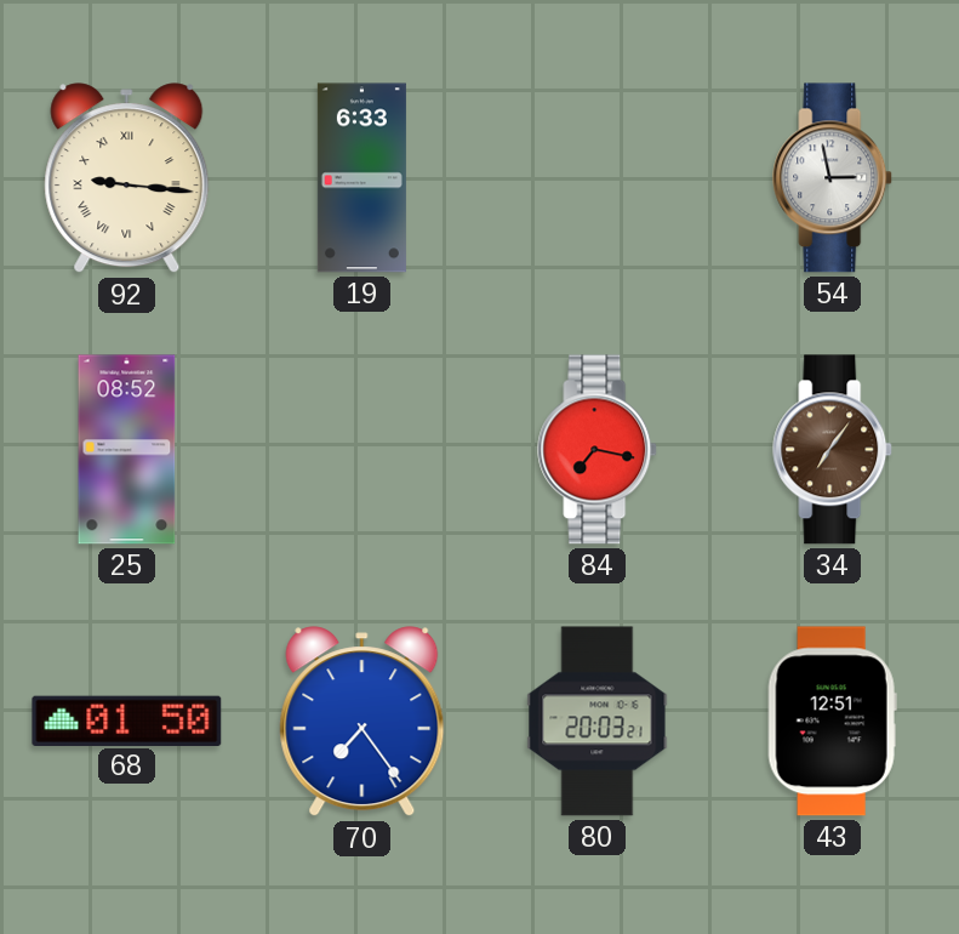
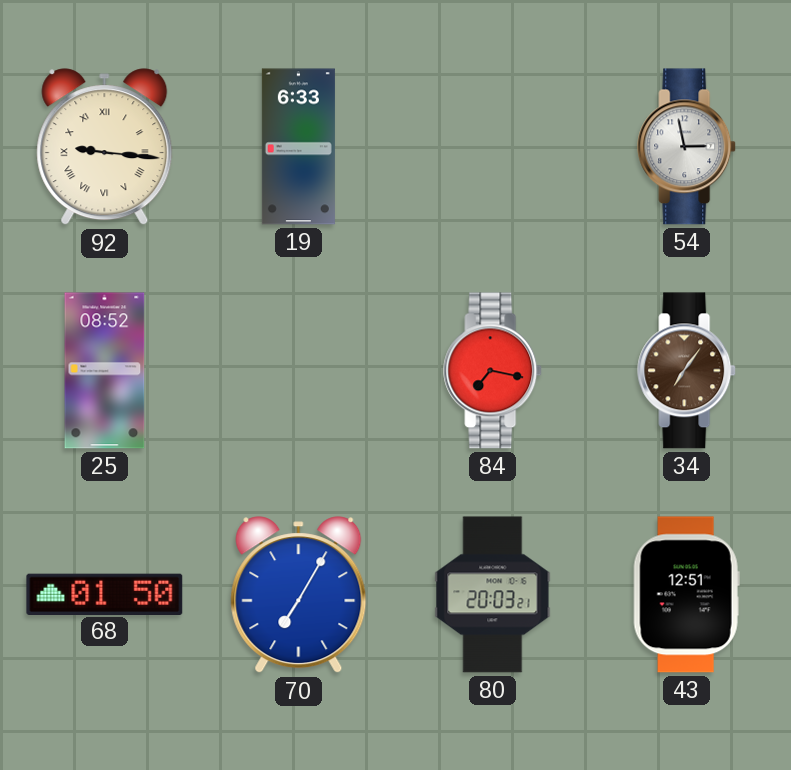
70: 7:24 -> 7:05
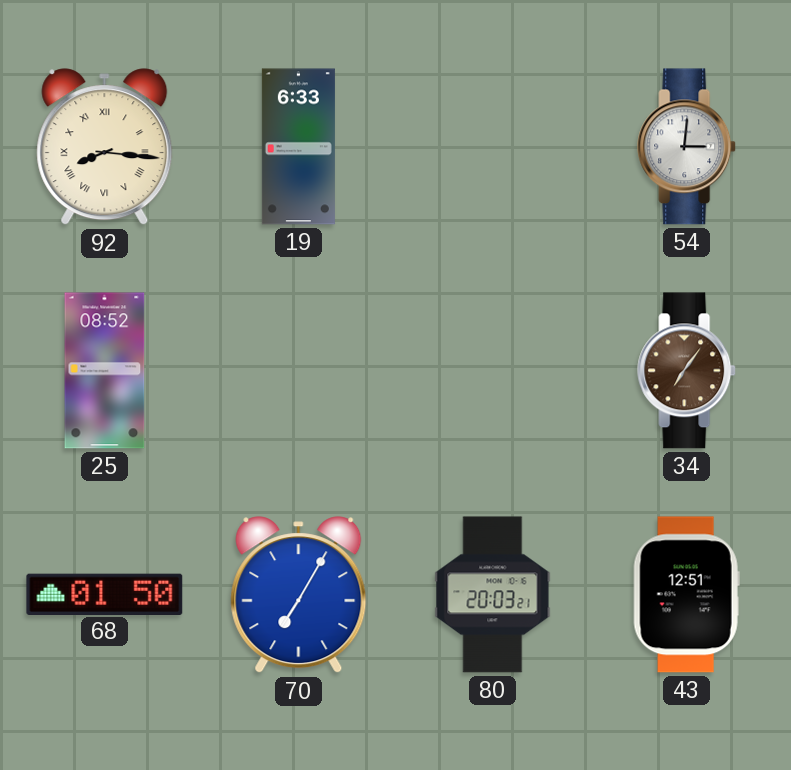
92: 9:16 -> 8:16
54: 2:58 -> 3:01
84: 7:17 -> none
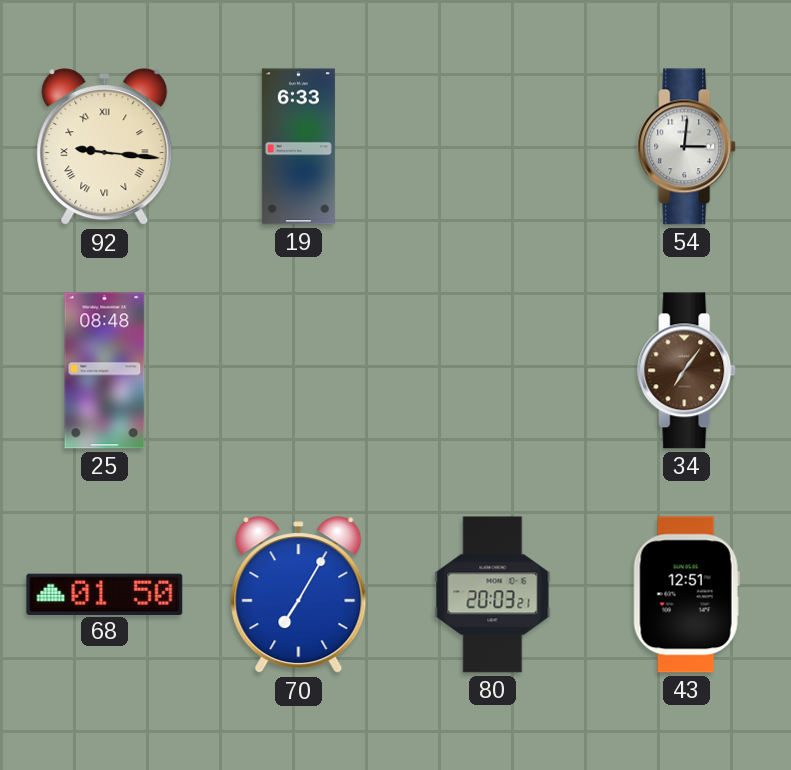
92: 8:16 -> 9:16
25: 08:52 -> 08:48
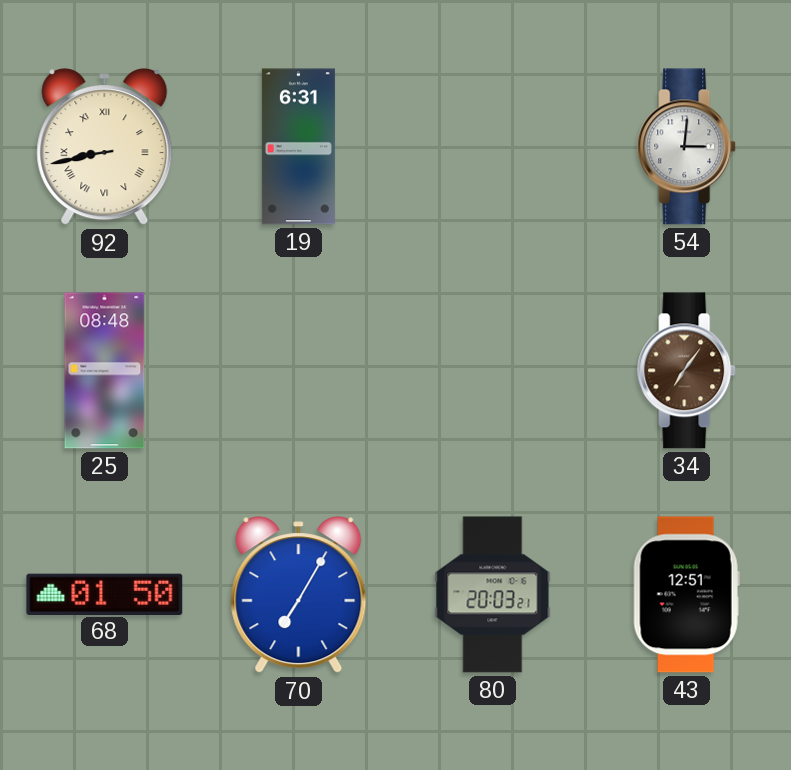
92: 9:16 -> 8:43
19: 6:33 -> 6:31
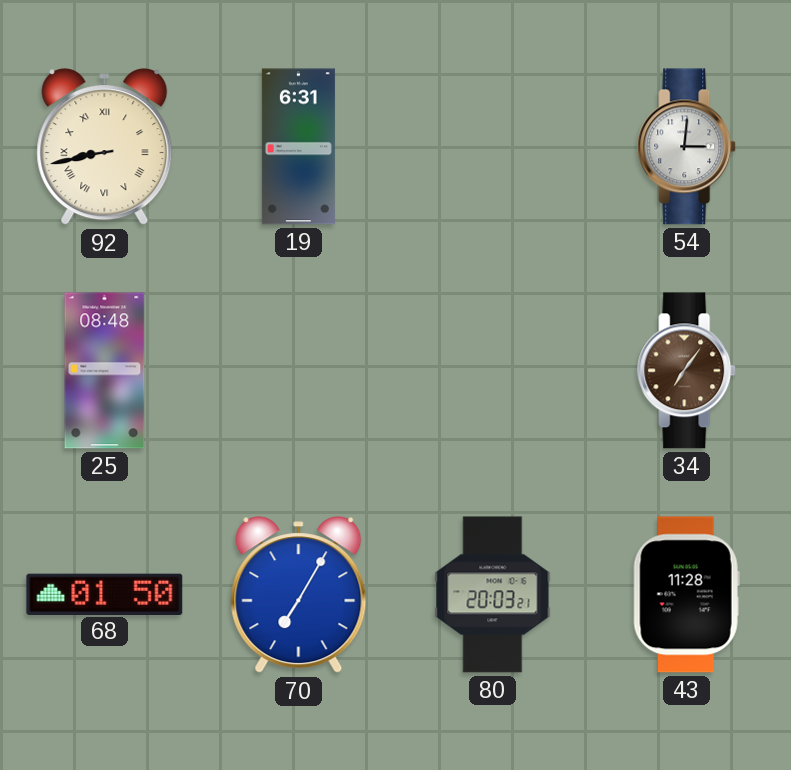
43: 12:51 -> 11:28
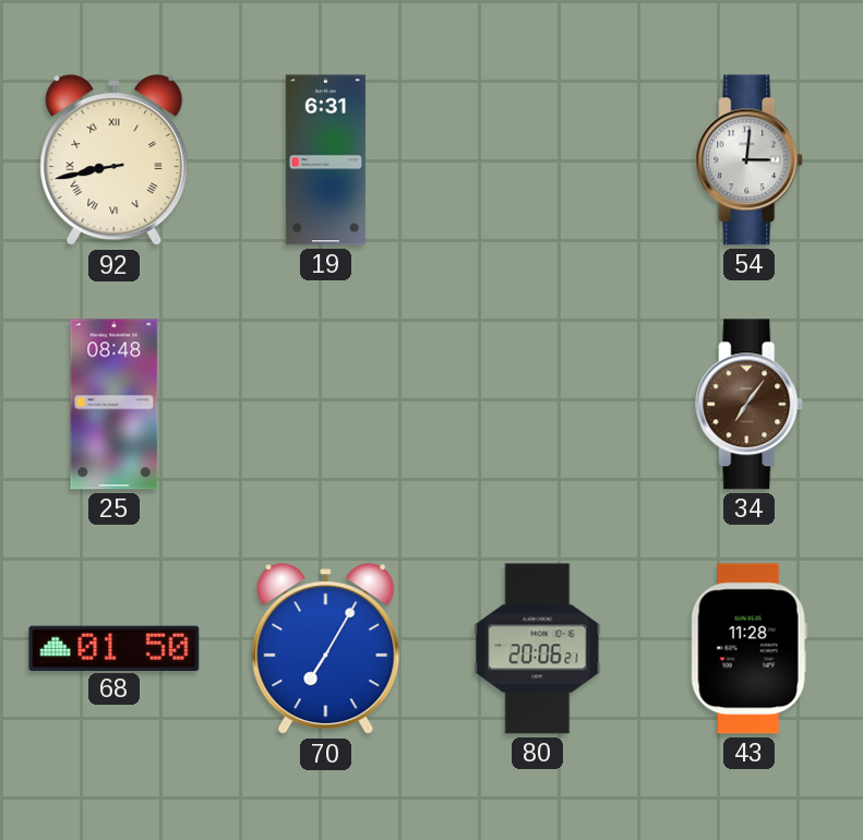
80: 20:03 -> 20:06
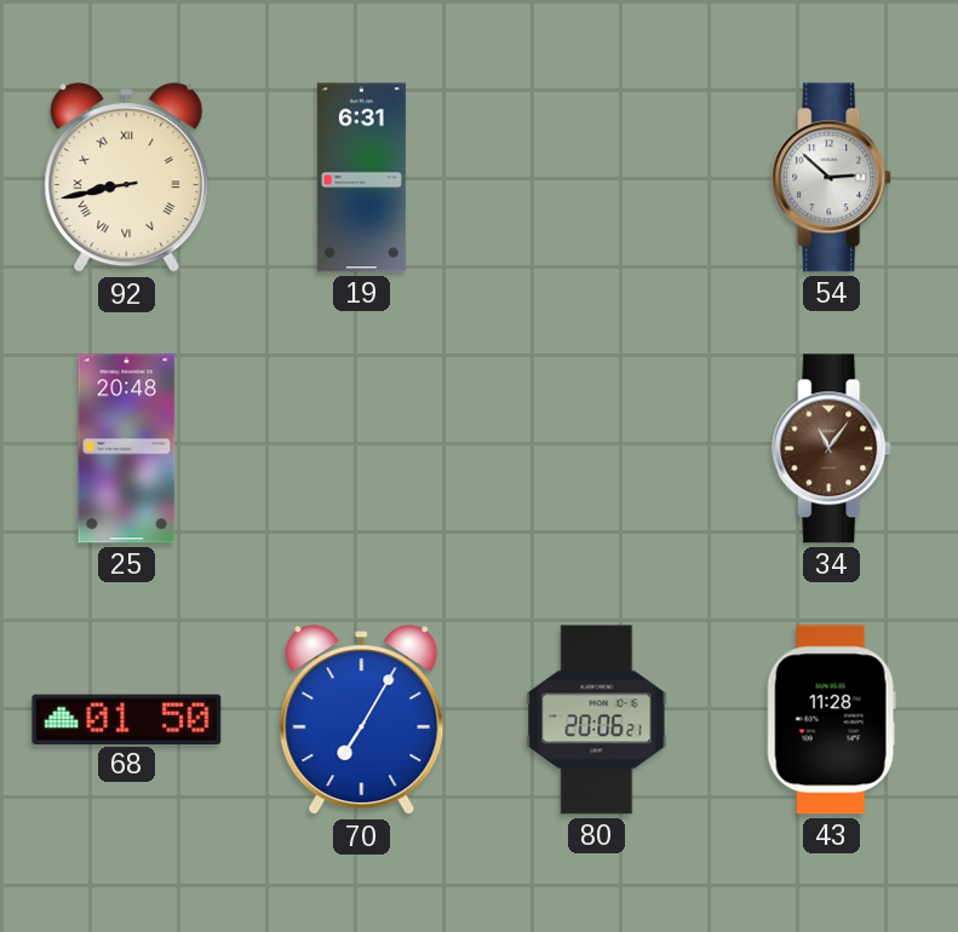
54: 3:01 -> 2:52
25: 08:48 -> 20:48
34: 7:06 -> 11:06
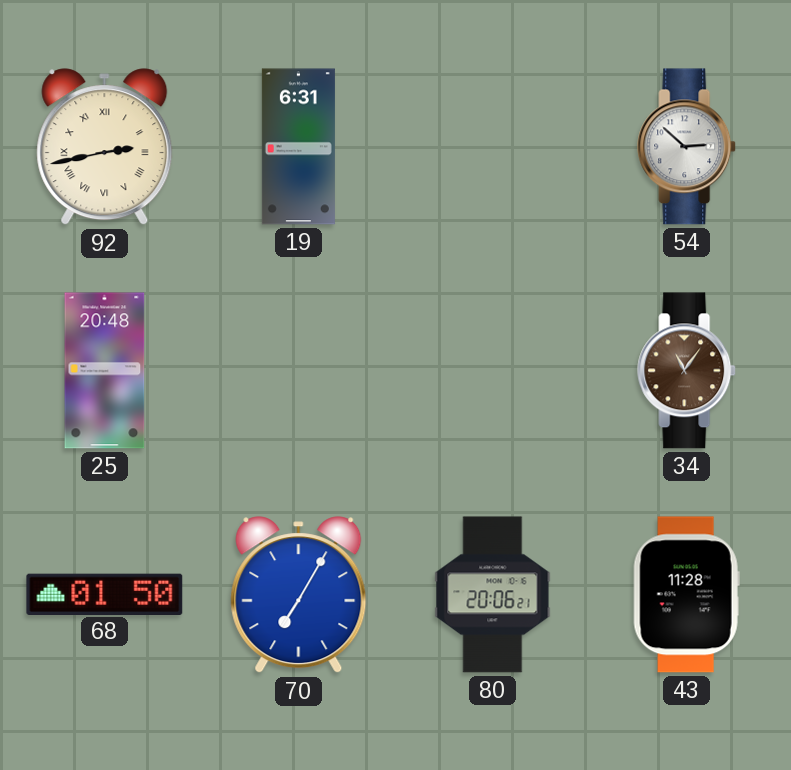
92: 8:43 -> 2:43
